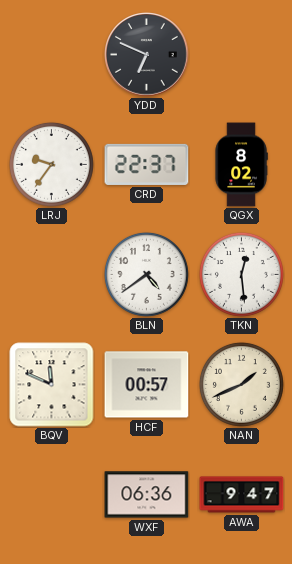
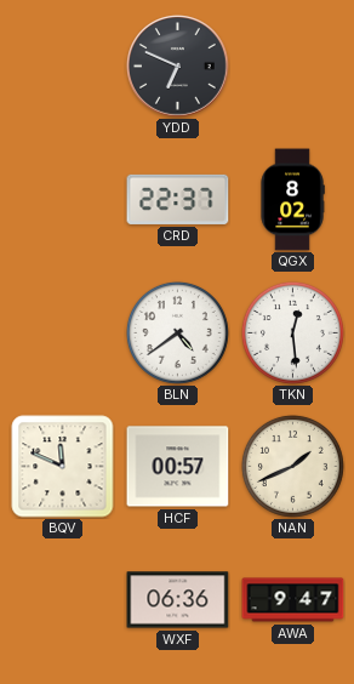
LRJ: 9:36 -> none
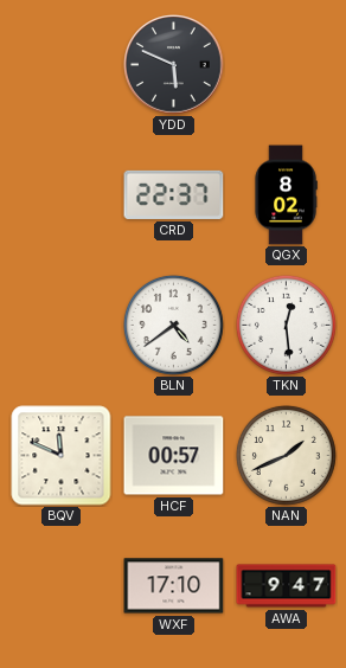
YDD: 6:49 -> 5:49
WXF: 06:36 -> 17:10
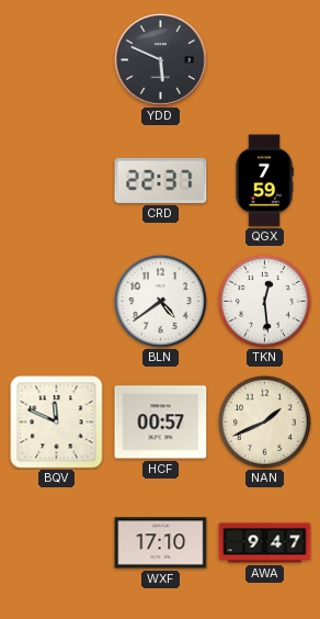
QGX: 8:02 -> 7:59
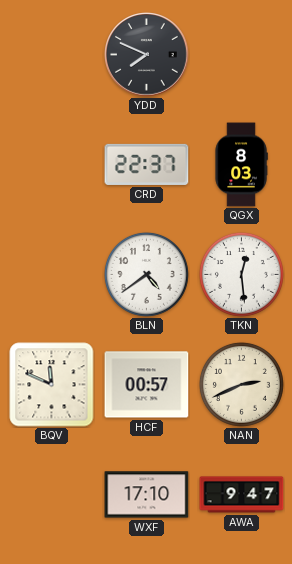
YDD: 5:49 -> 7:49
QGX: 7:59 -> 8:03
NAN: 1:41 -> 2:41
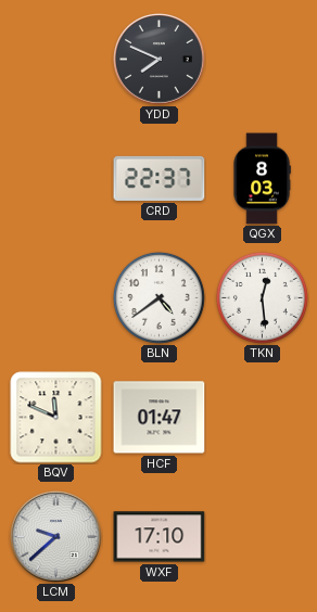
HCF: 00:57 -> 01:47
NAN: 2:41 -> none
LCM: none -> 9:38
AWA: 9:47 -> none
